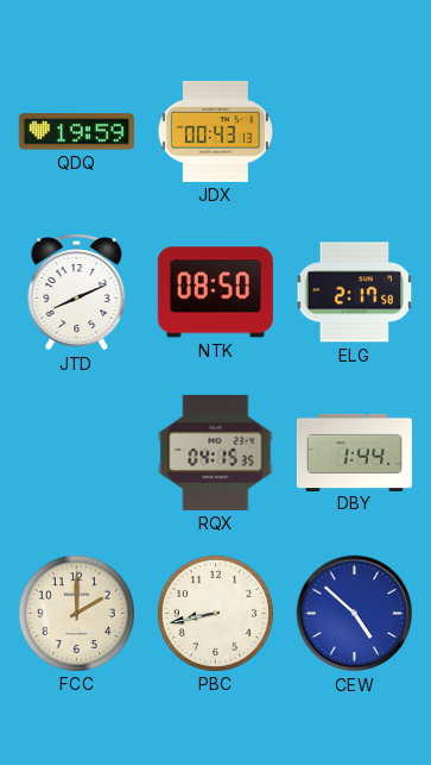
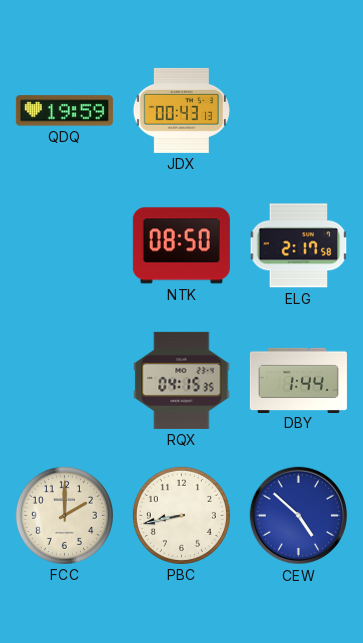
JTD: 8:11 -> none
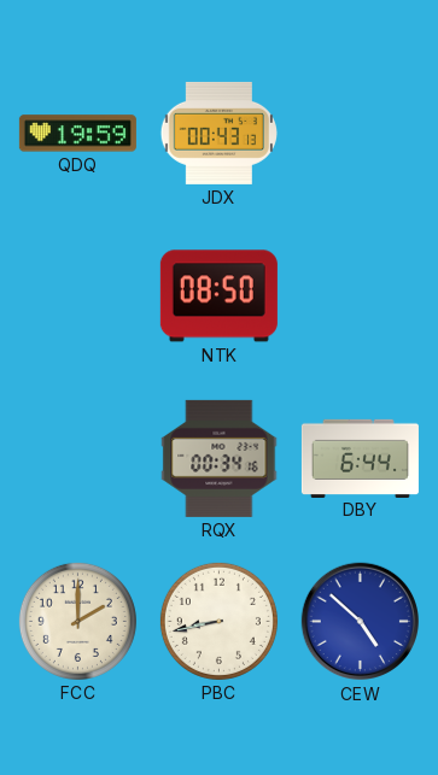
ELG: 2:17 -> none
RQX: 04:15 -> 00:34
DBY: 1:44 -> 6:44
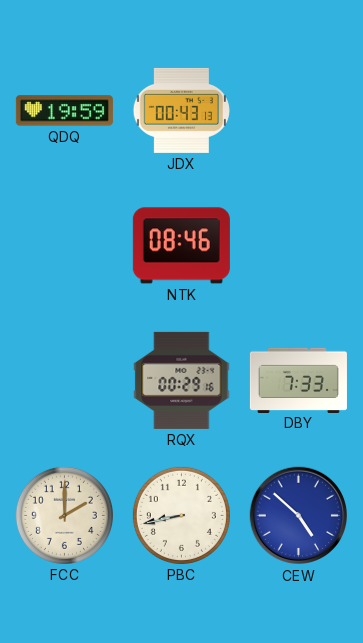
NTK: 08:50 -> 08:46
RQX: 00:34 -> 00:29
DBY: 6:44 -> 7:33
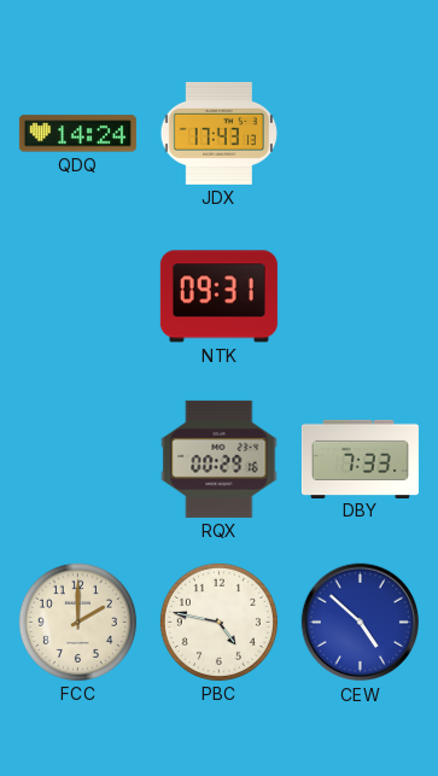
QDQ: 19:59 -> 14:24
JDX: 00:43 -> 17:43
NTK: 08:46 -> 09:31
PBC: 8:43 -> 4:47
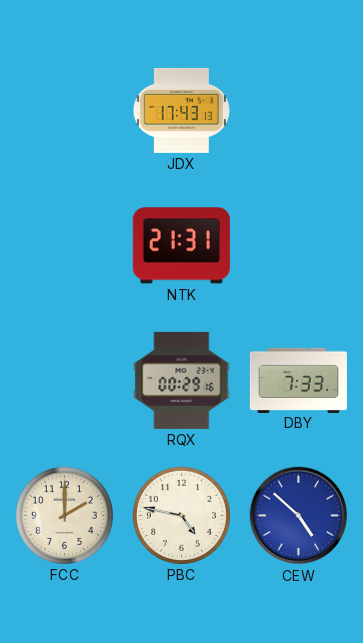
QDQ: 14:24 -> none
NTK: 09:31 -> 21:31
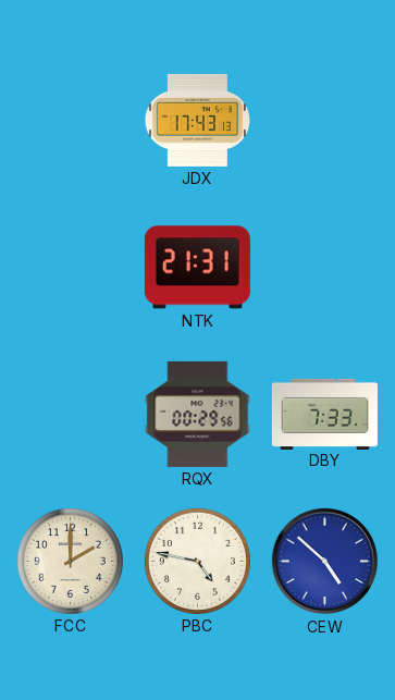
RQX: 00:29:16 -> 00:29:56
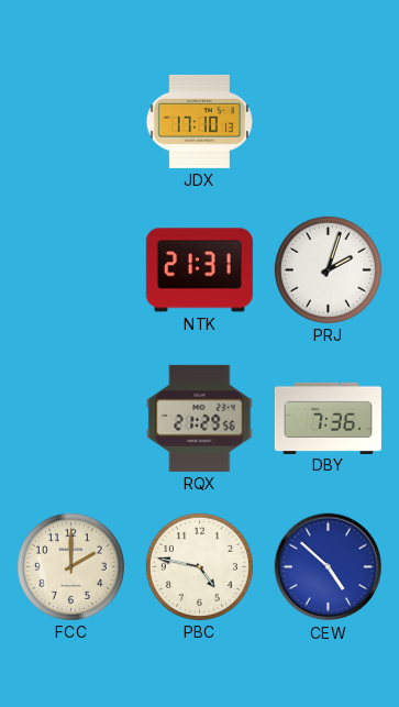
JDX: 17:43 -> 17:10
PRJ: none -> 2:03
RQX: 00:29 -> 21:29
DBY: 7:33 -> 7:36
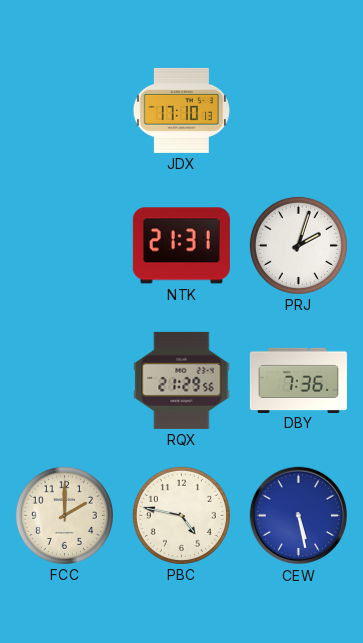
CEW: 4:52 -> 5:28
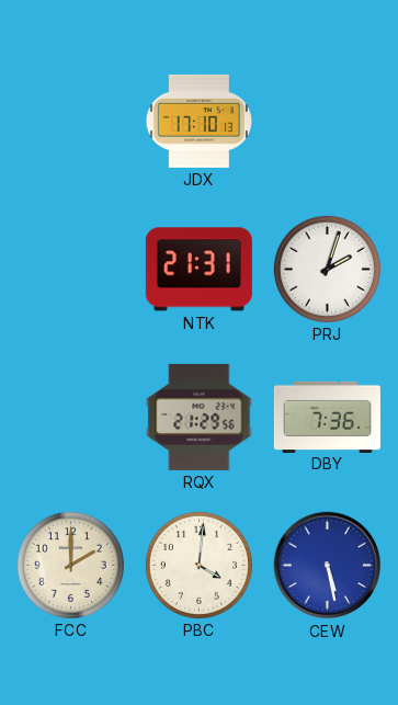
PBC: 4:47 -> 4:01
